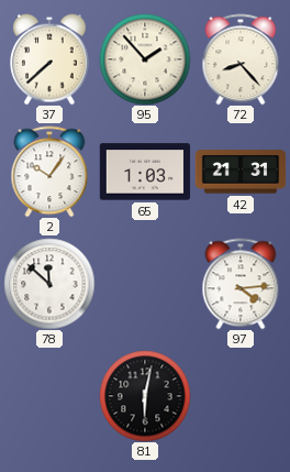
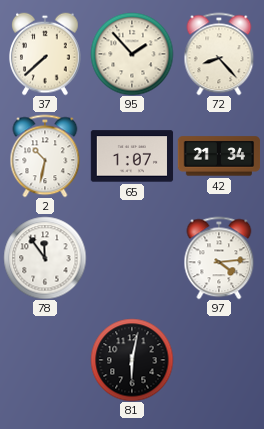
2: 10:06 -> 10:32
65: 1:03 -> 1:07
42: 21:31 -> 21:34
78: 11:52 -> 11:54
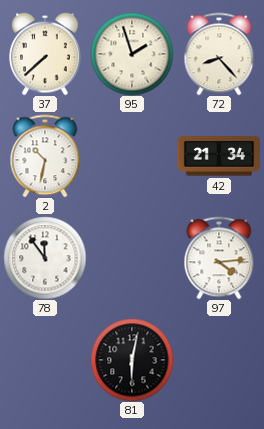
95: 1:53 -> 1:57
65: 1:07 -> none
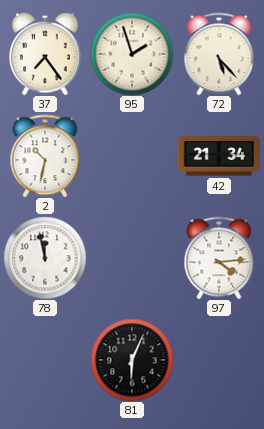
37: 7:38 -> 7:24
72: 8:23 -> 5:23
78: 11:54 -> 11:58
81: 6:02 -> 6:04
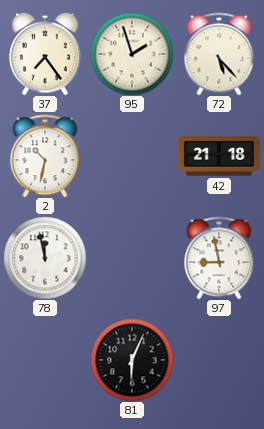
42: 21:34 -> 21:18
97: 4:14 -> 8:58
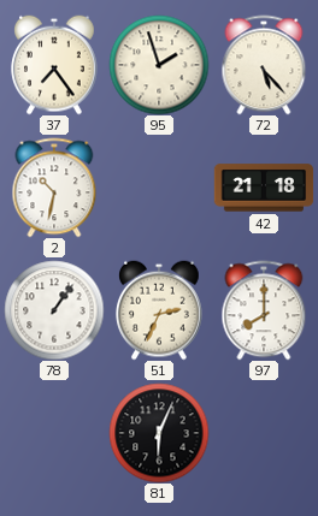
78: 11:58 -> 1:06
51: none -> 2:34
97: 8:58 -> 8:00
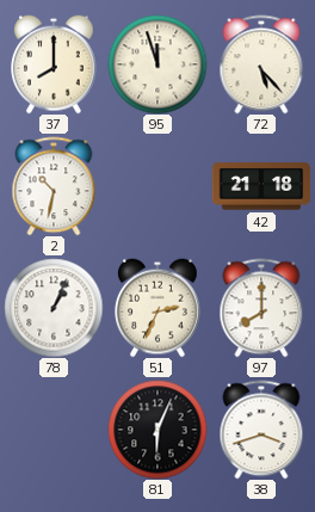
37: 7:24 -> 8:00
95: 1:57 -> 11:57
78: 1:06 -> 1:04
38: none -> 3:42
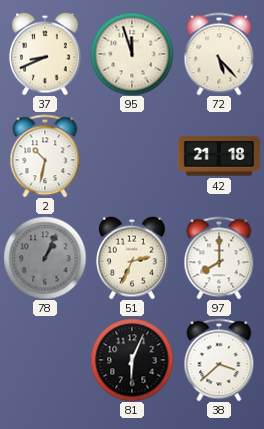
37: 8:00 -> 8:41
78 dial: white -> grey
38: 3:42 -> 3:38
